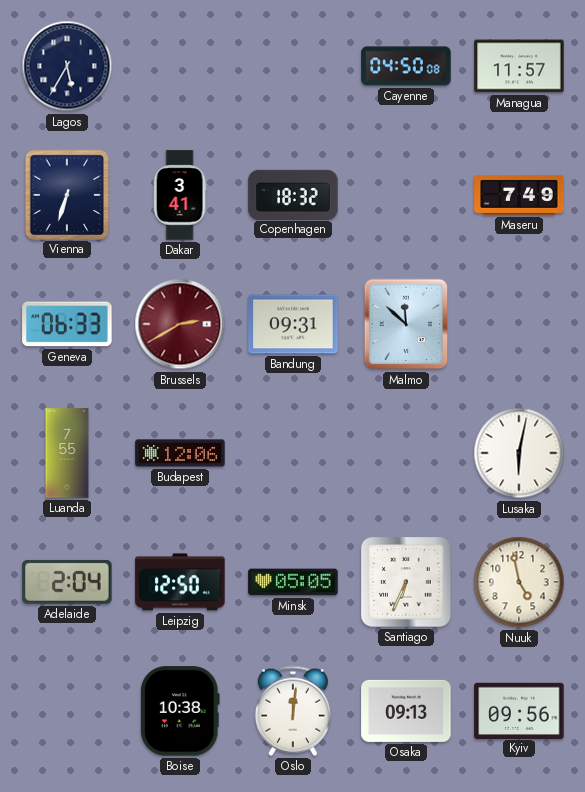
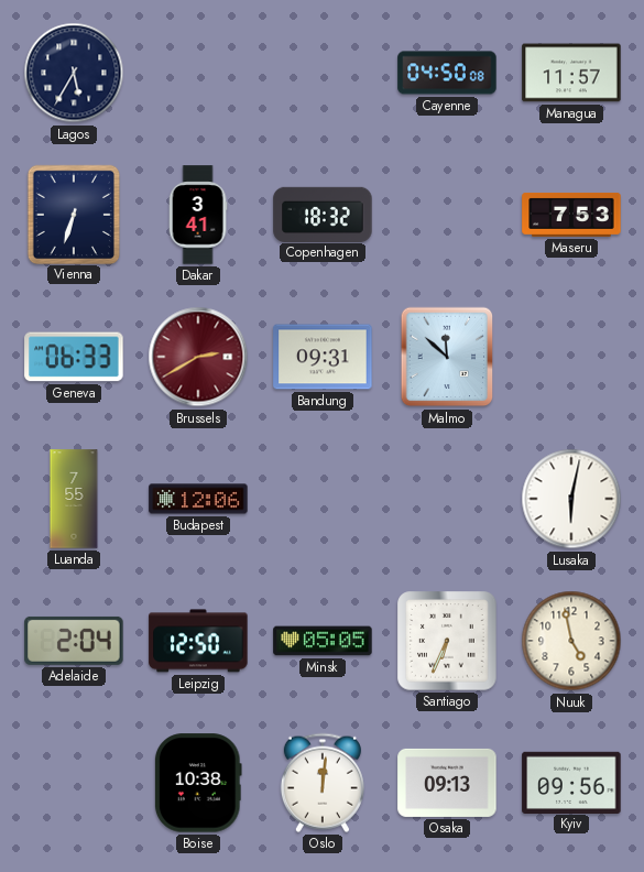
Maseru: 7:49 -> 7:53
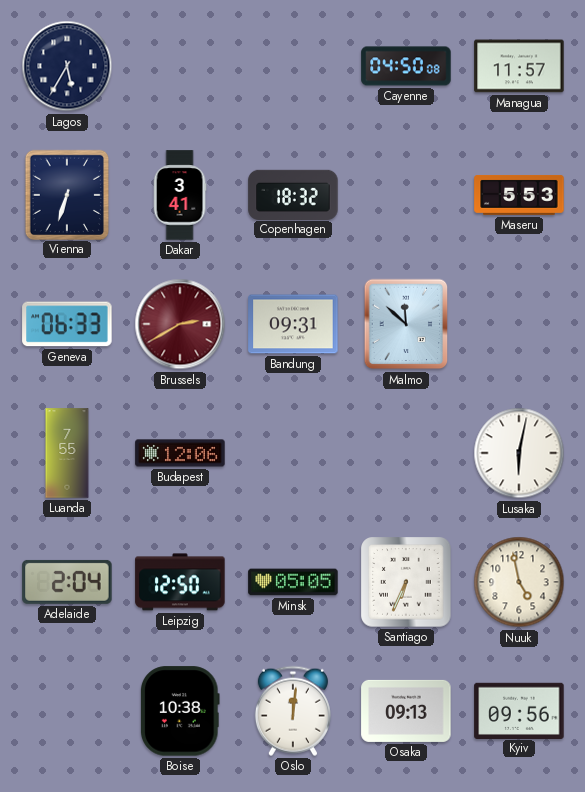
Maseru: 7:53 -> 5:53
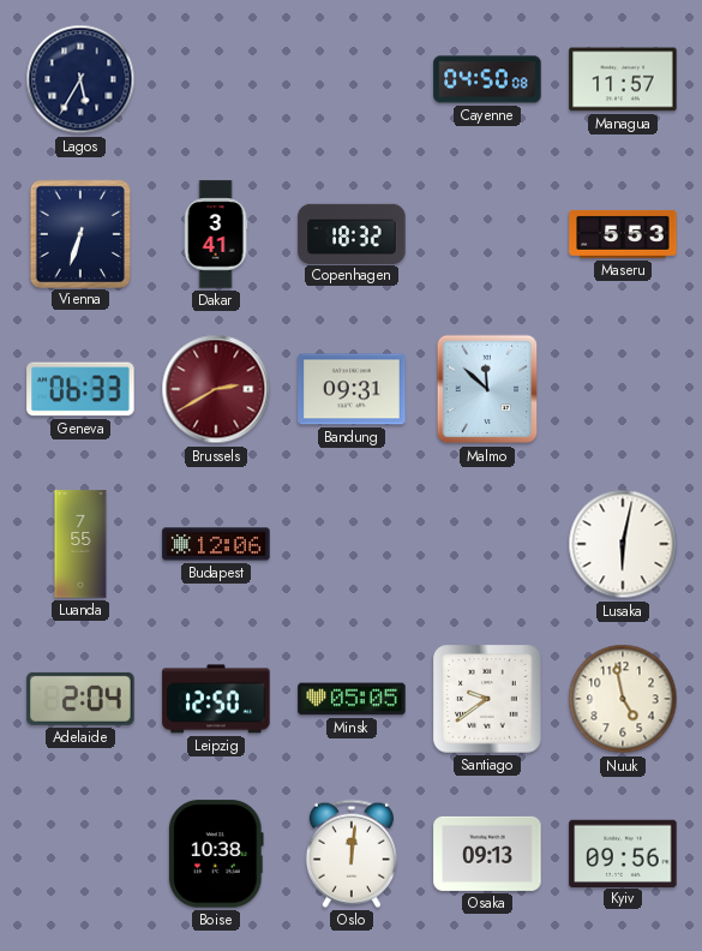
Santiago: 6:34 -> 9:39
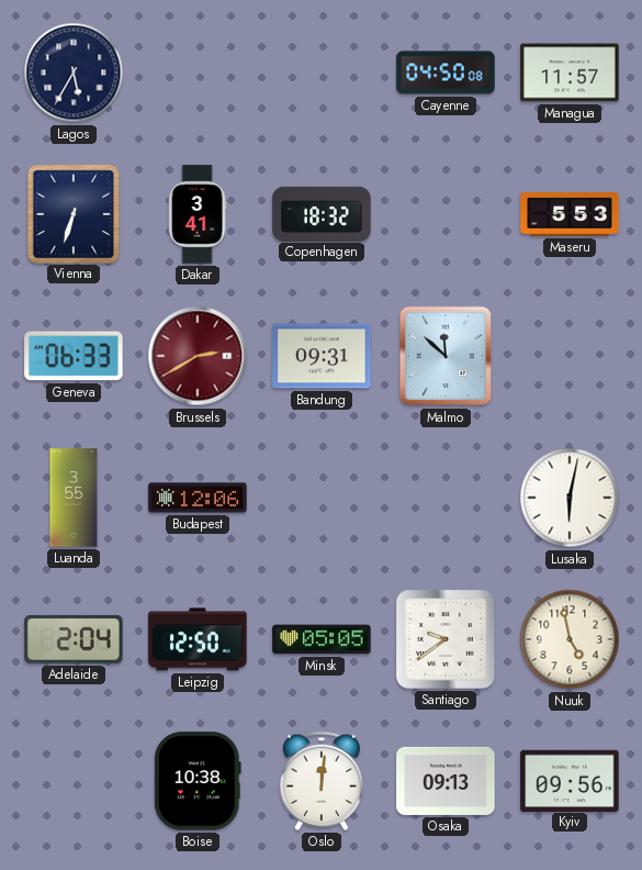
Luanda: 7:55 -> 3:55
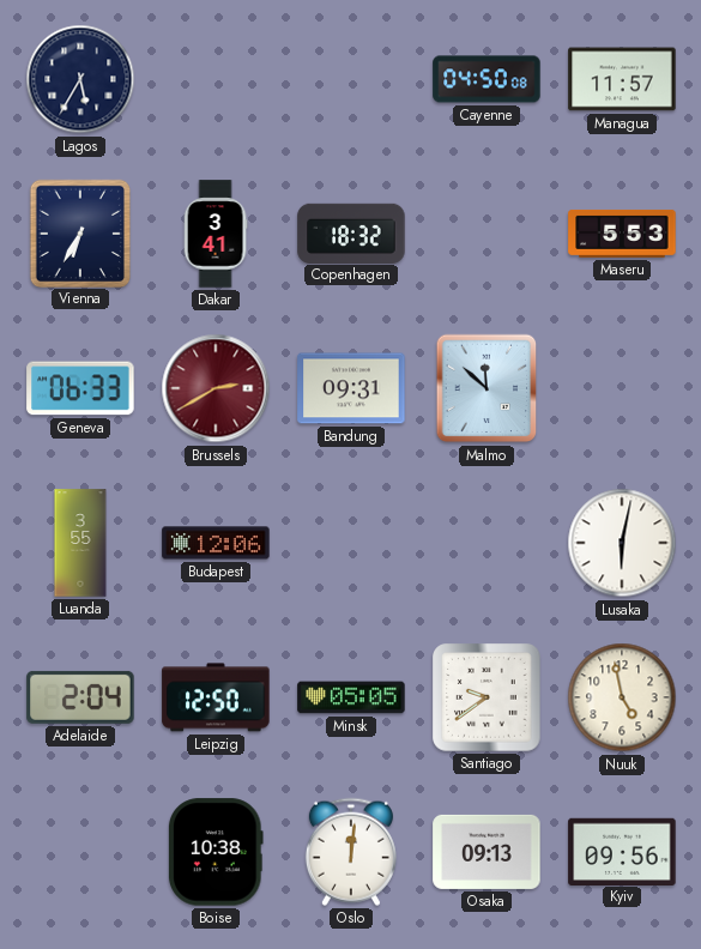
Vienna: 6:33 -> 6:35
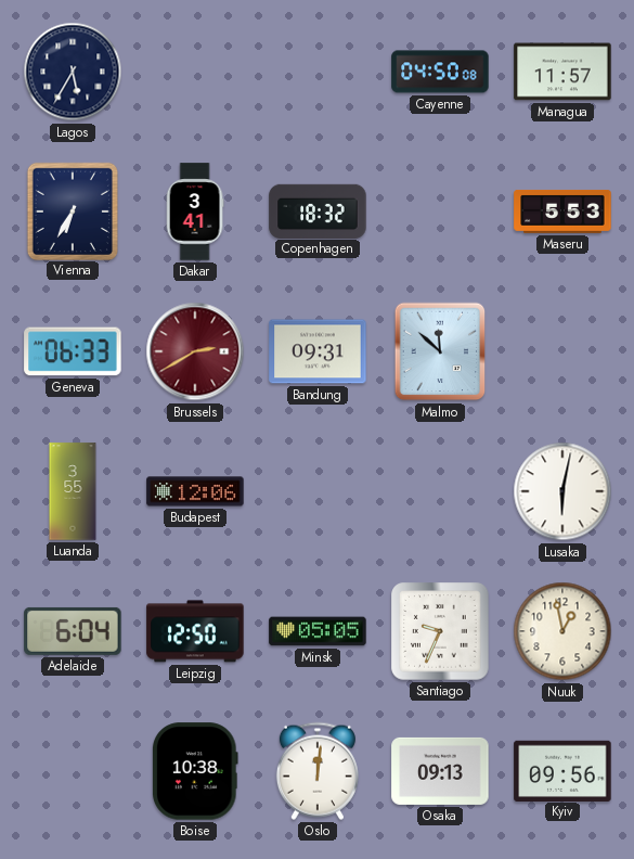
Adelaide: 2:04 -> 6:04
Santiago: 9:39 -> 9:34
Nuuk: 4:58 -> 12:58
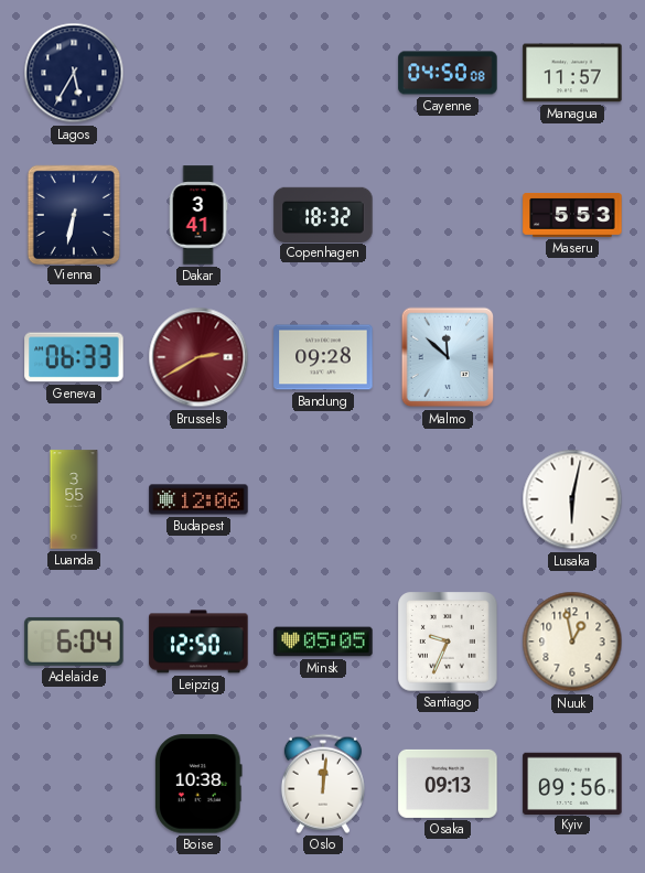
Vienna: 6:35 -> 6:32
Bandung: 09:31 -> 09:28
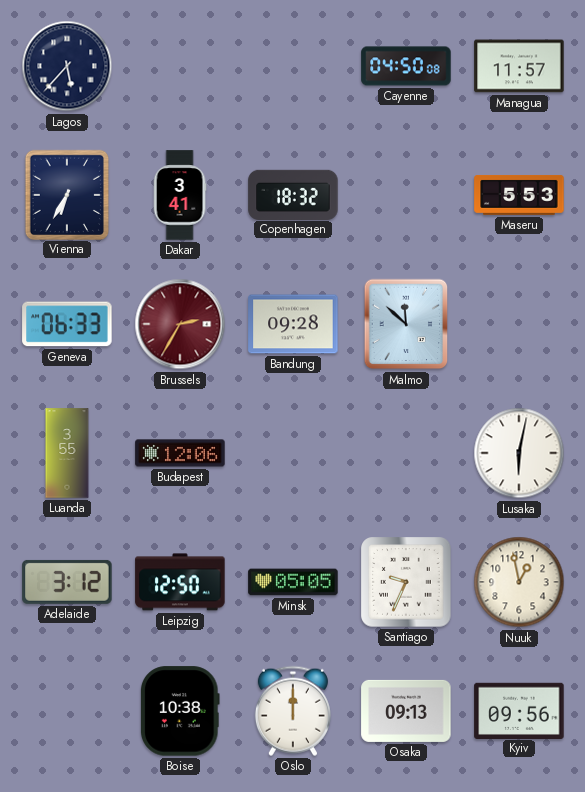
Lagos: 5:35 -> 5:37
Vienna: 6:32 -> 6:35
Brussels: 2:40 -> 2:35
Adelaide: 6:04 -> 3:12
Oslo: 12:01 -> 12:00
